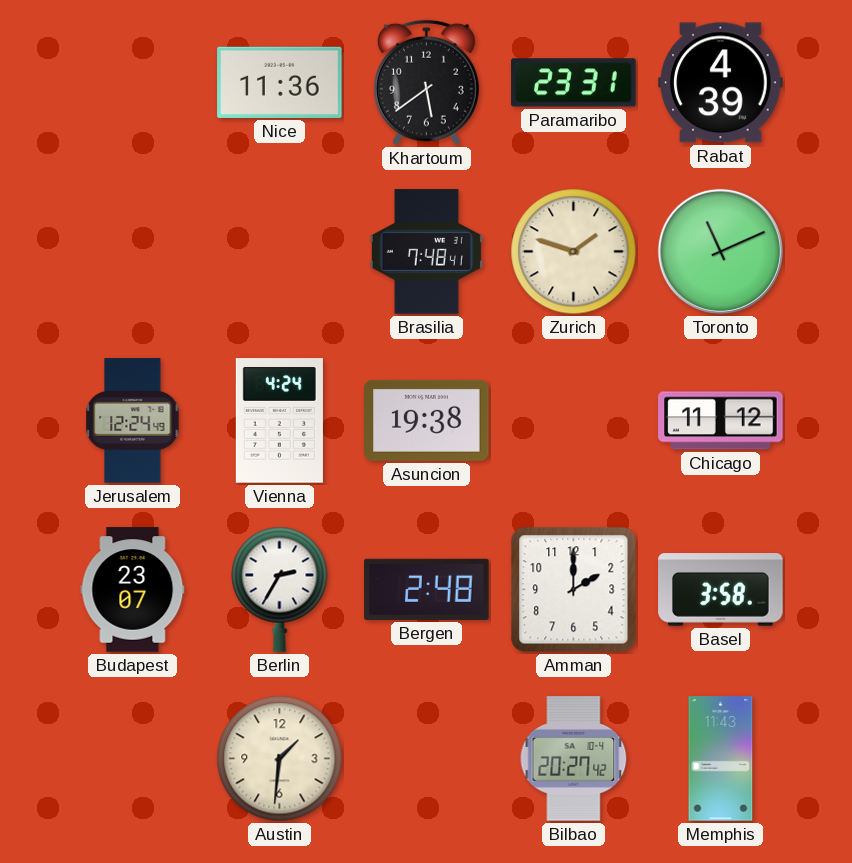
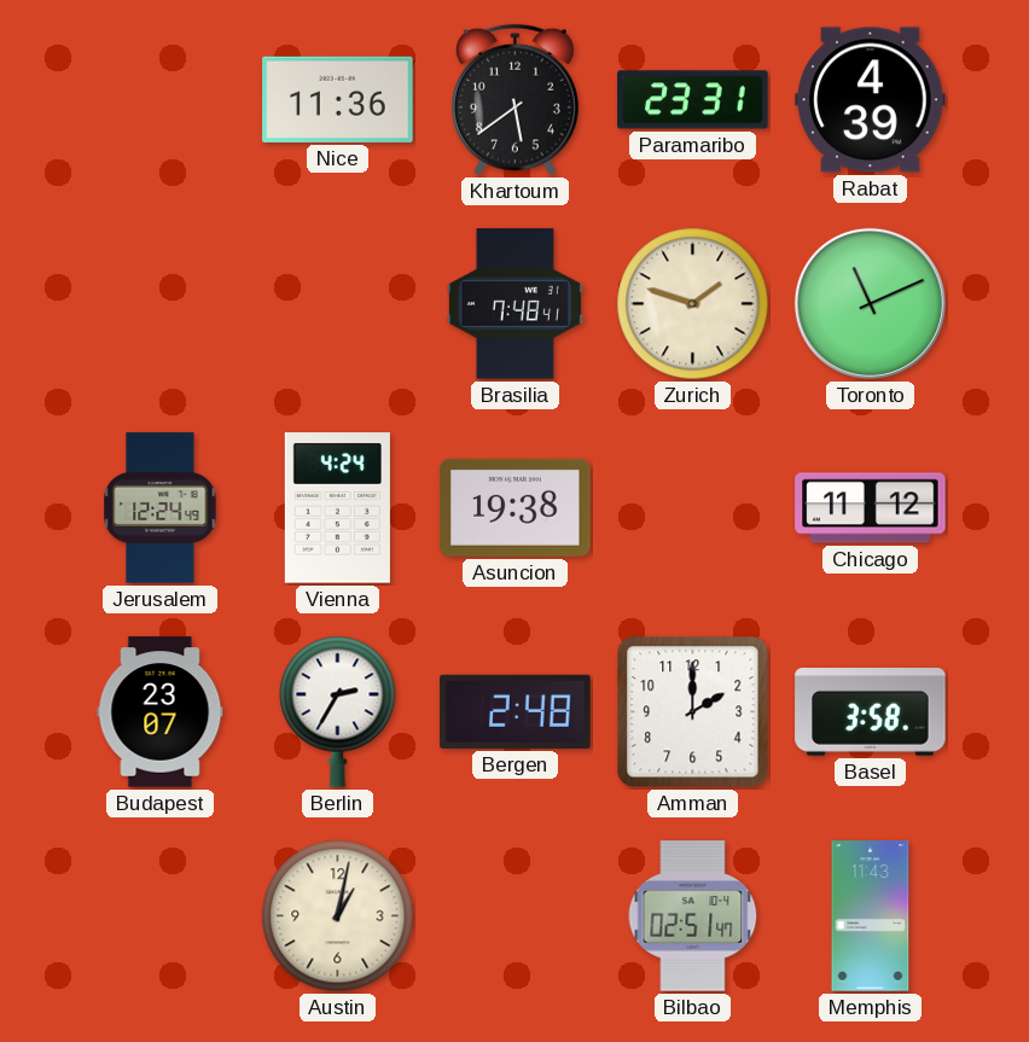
Austin: 1:31 -> 1:02
Bilbao: 20:27 -> 02:51
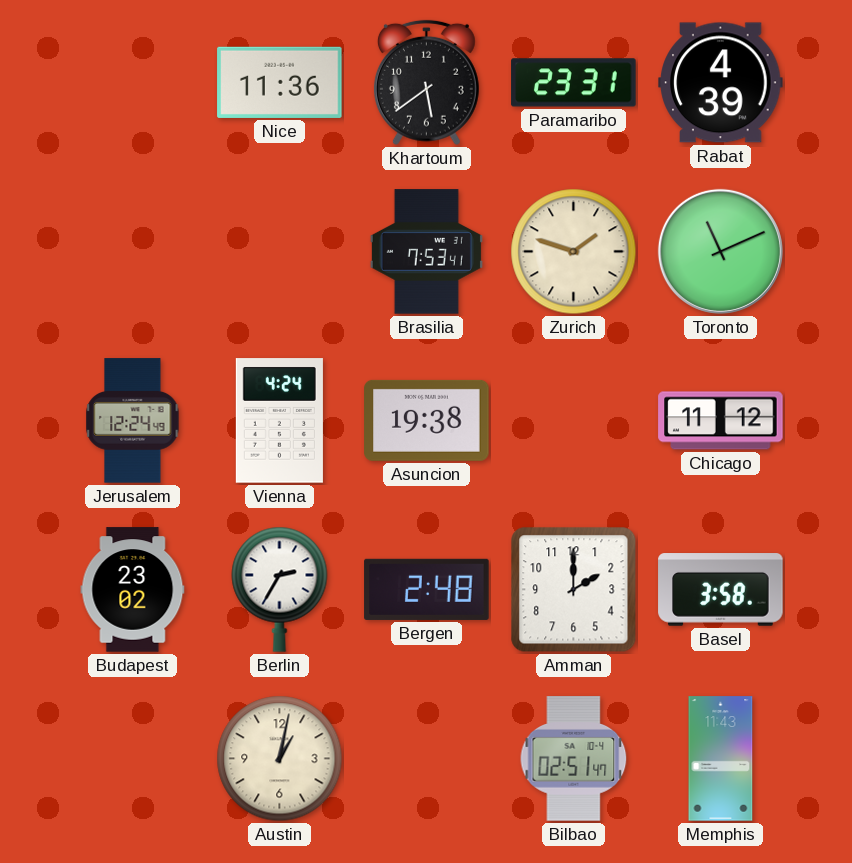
Brasilia: 7:48 -> 7:53
Budapest: 23:07 -> 23:02
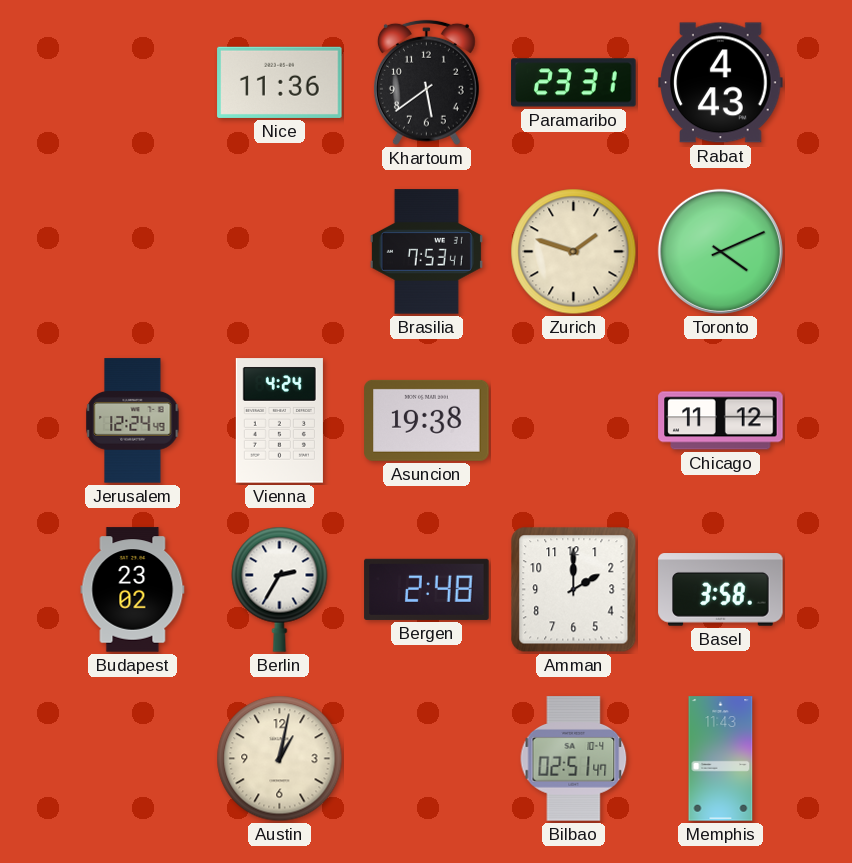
Rabat: 4:39 -> 4:43
Toronto: 11:11 -> 4:11
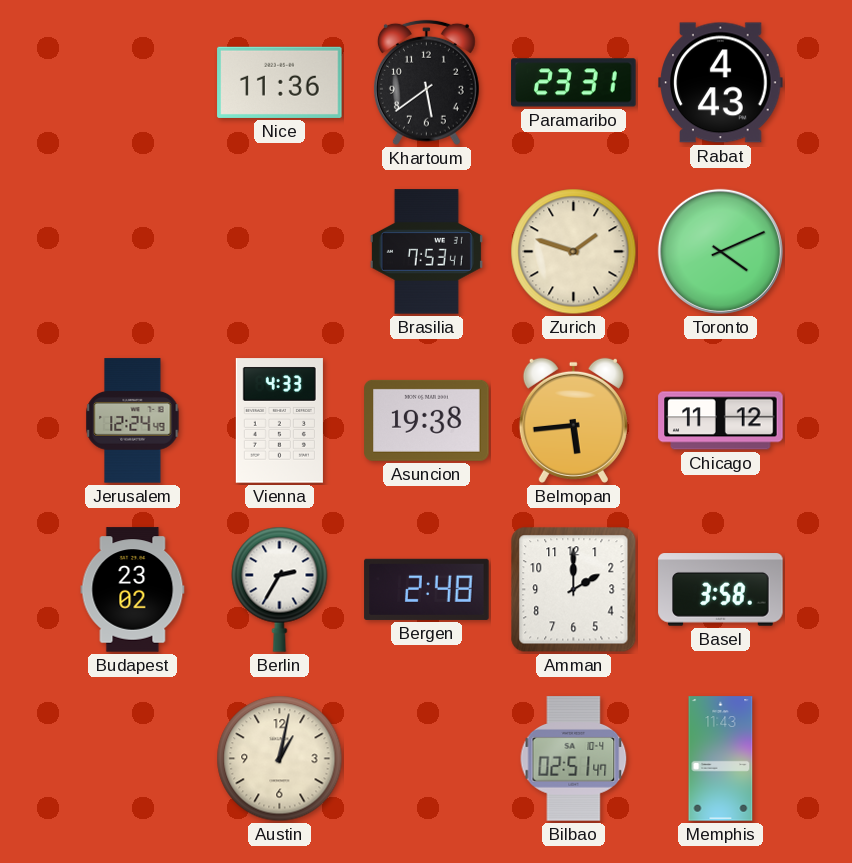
Vienna: 4:24 -> 4:33
Belmopan: none -> 5:44
